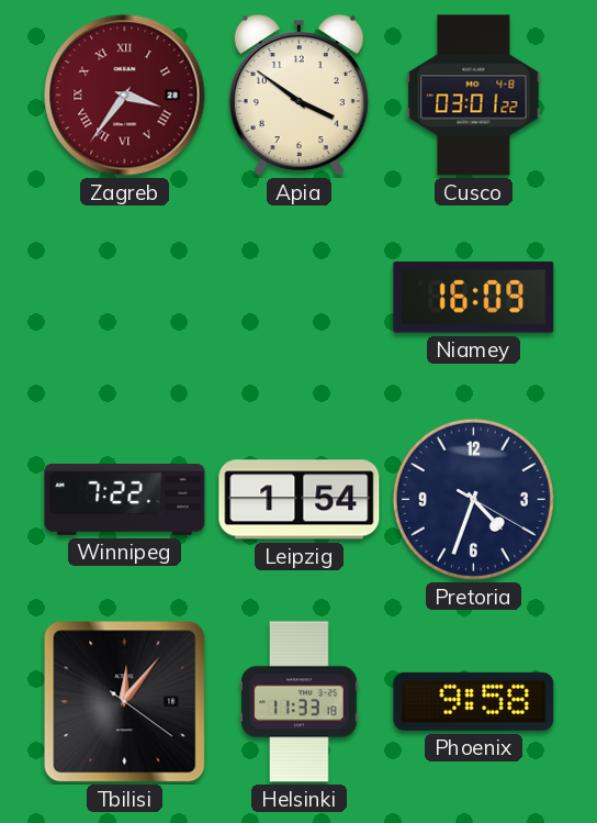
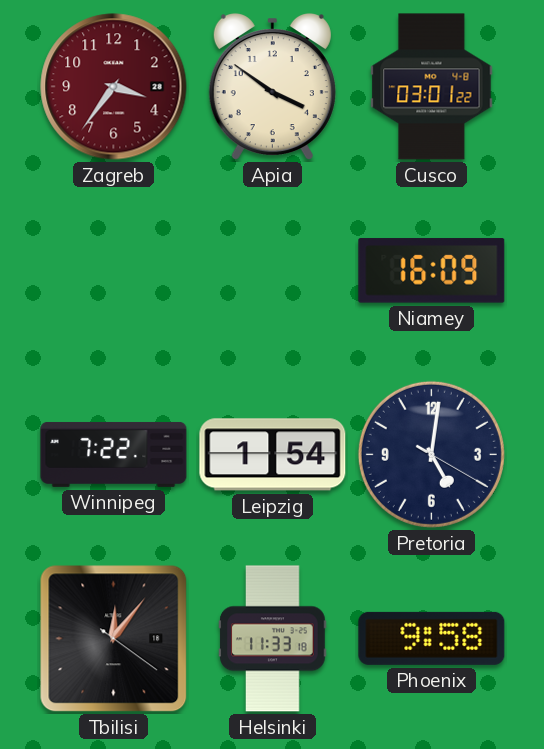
Zagreb numerals: Roman -> Arabic
Pretoria: 4:33 -> 5:01
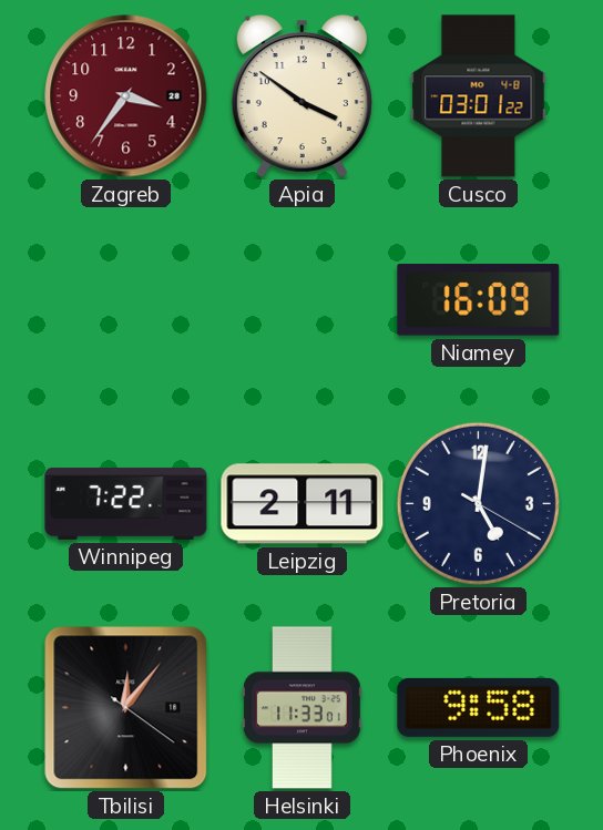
Leipzig: 1:54 -> 2:11
Helsinki: 11:33:18 -> 11:33:01
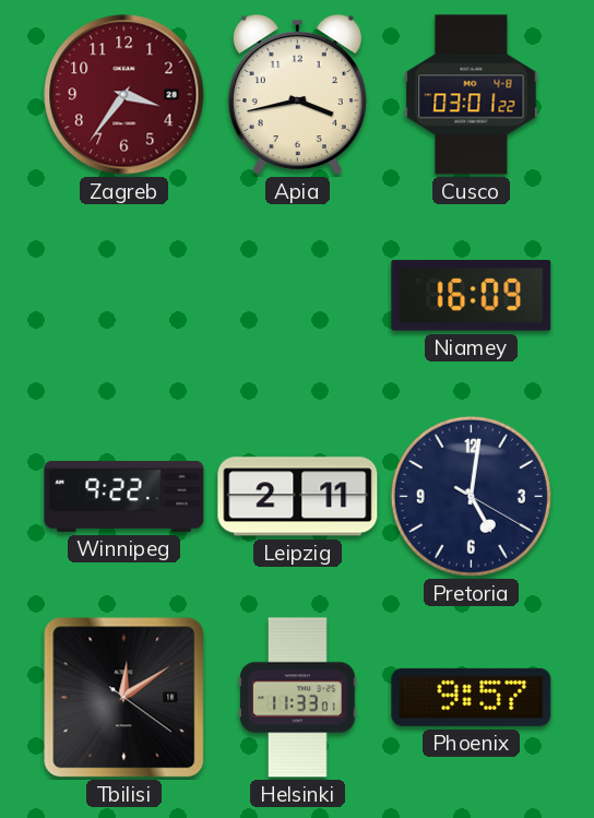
Apia: 3:51 -> 3:43
Winnipeg: 7:22 -> 9:22
Tbilisi: 12:06 -> 12:09
Phoenix: 9:58 -> 9:57
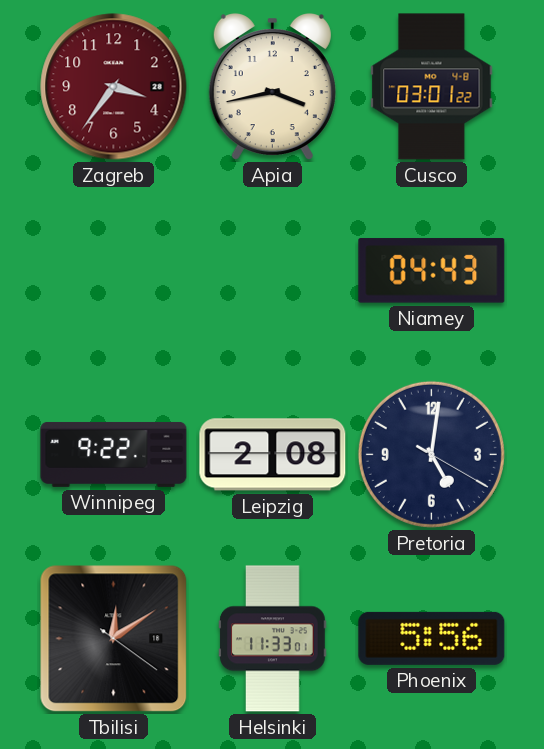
Niamey: 16:09 -> 04:43
Leipzig: 2:11 -> 2:08
Phoenix: 9:57 -> 5:56
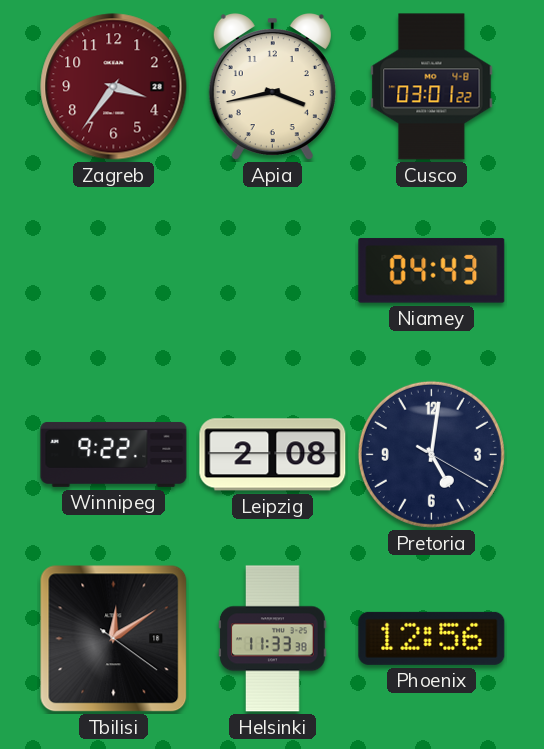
Helsinki: 11:33:01 -> 11:33:38
Phoenix: 5:56 -> 12:56
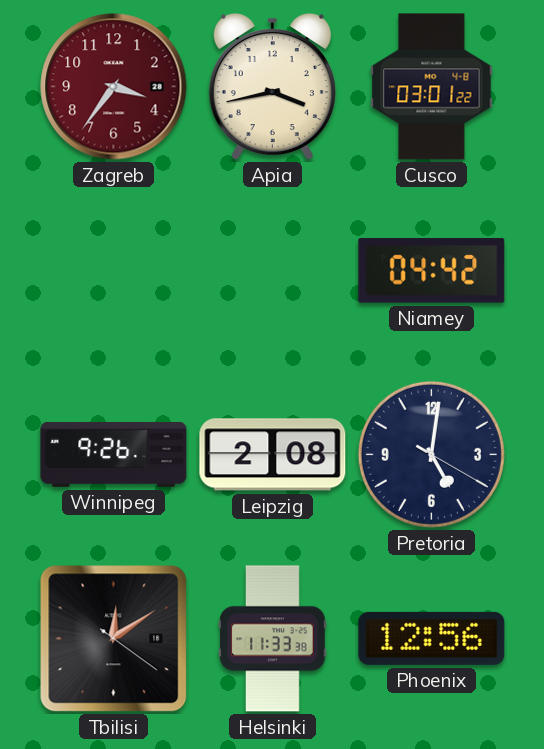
Niamey: 04:43 -> 04:42
Winnipeg: 9:22 -> 9:26
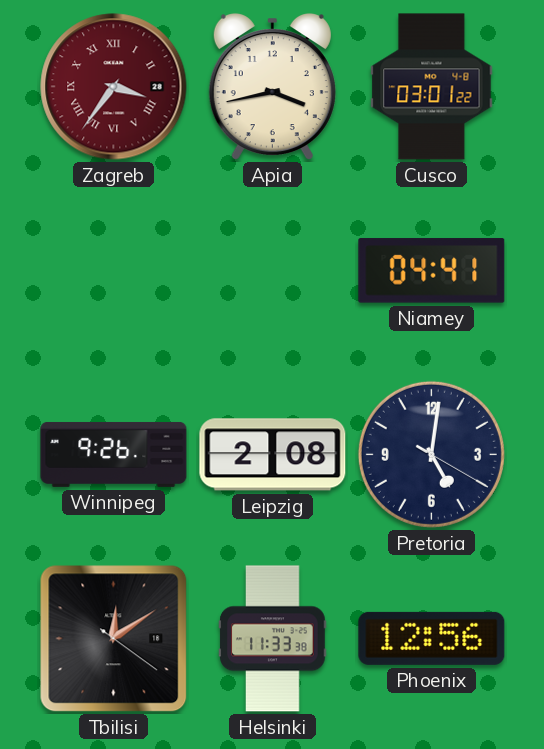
Zagreb numerals: Arabic -> Roman
Niamey: 04:42 -> 04:41
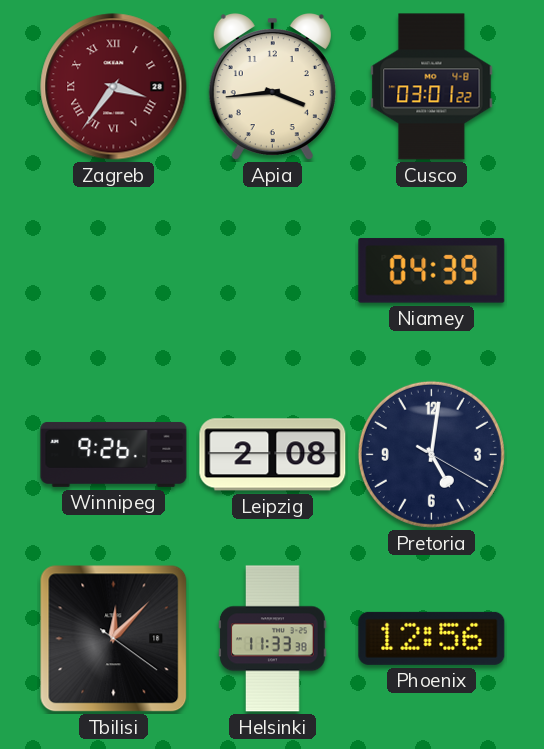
Apia: 3:43 -> 3:44
Niamey: 04:41 -> 04:39
Tbilisi: 12:09 -> 12:07
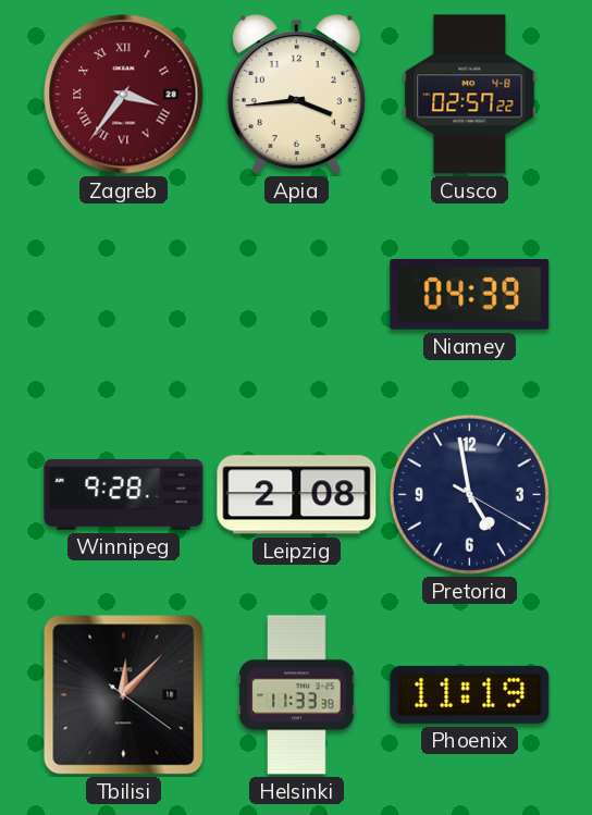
Cusco: 03:01 -> 02:57
Winnipeg: 9:26 -> 9:28
Pretoria: 5:01 -> 4:58
Phoenix: 12:56 -> 11:19
